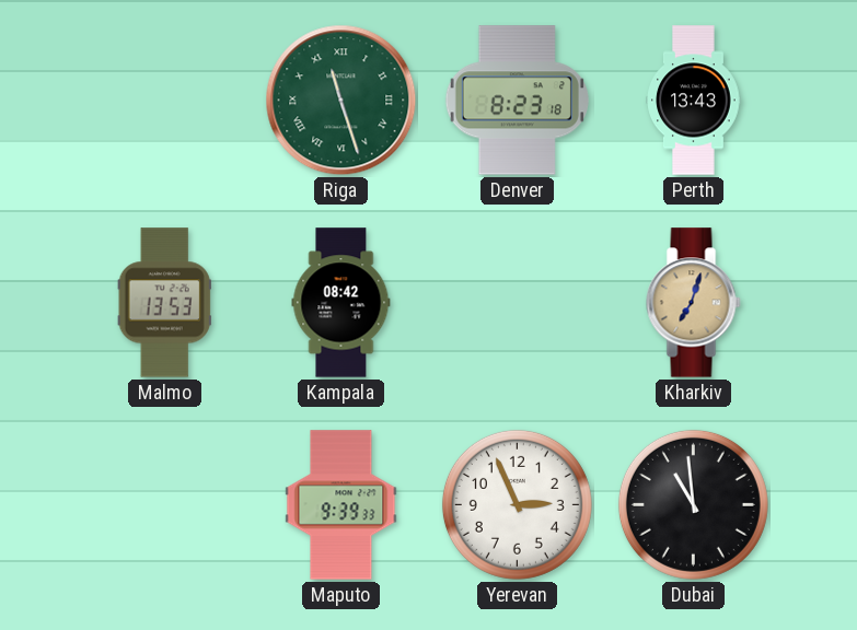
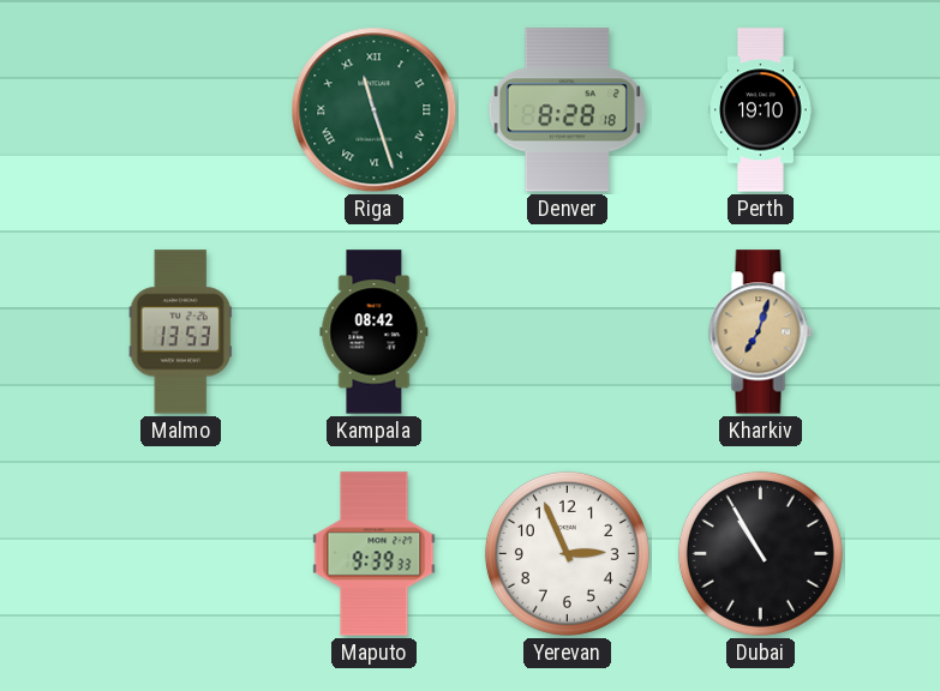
Denver: 8:23 -> 8:28
Perth: 13:43 -> 19:10
Dubai: 10:59 -> 10:55
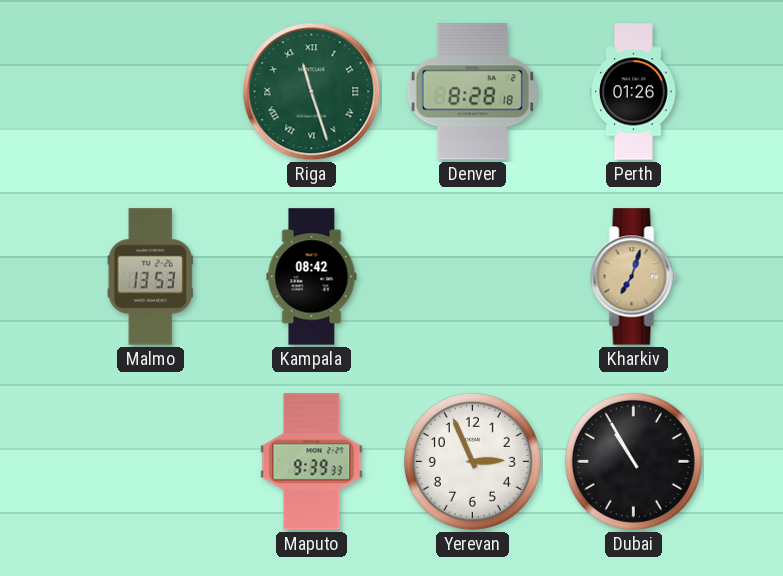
Perth: 19:10 -> 01:26
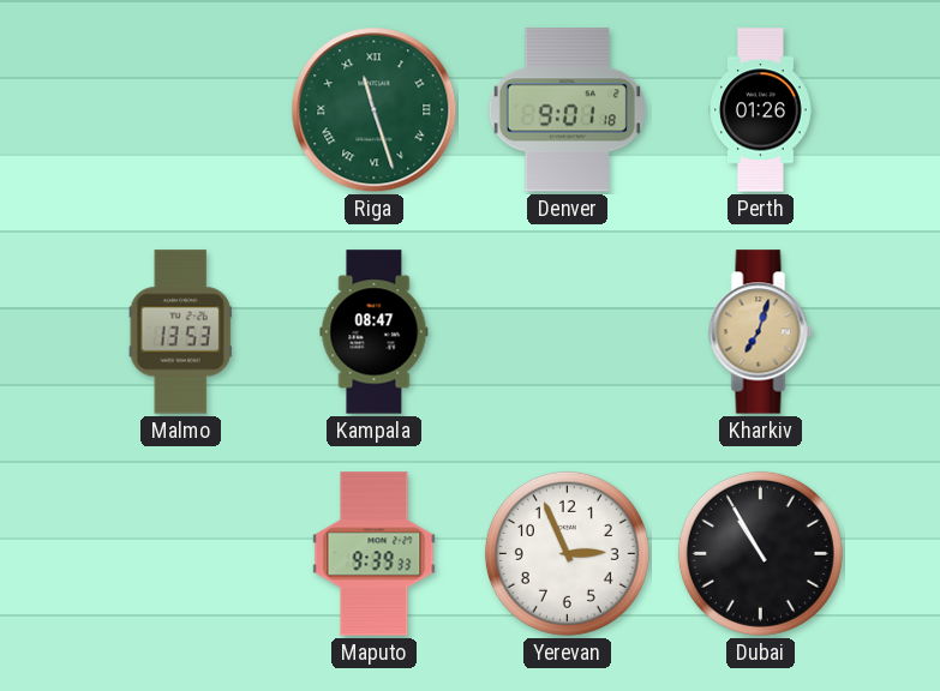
Denver: 8:28 -> 9:01
Kampala: 08:42 -> 08:47
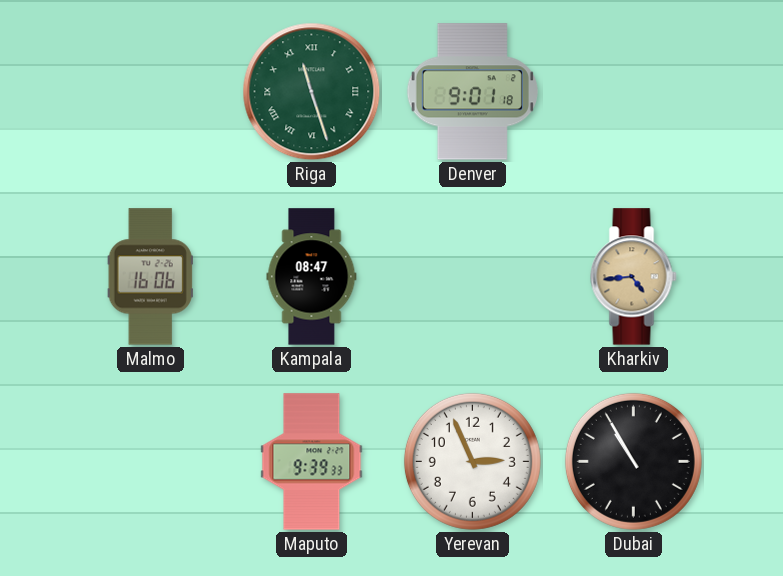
Perth: 01:26 -> none
Malmo: 13:53 -> 16:06
Kharkiv: 7:03 -> 4:44
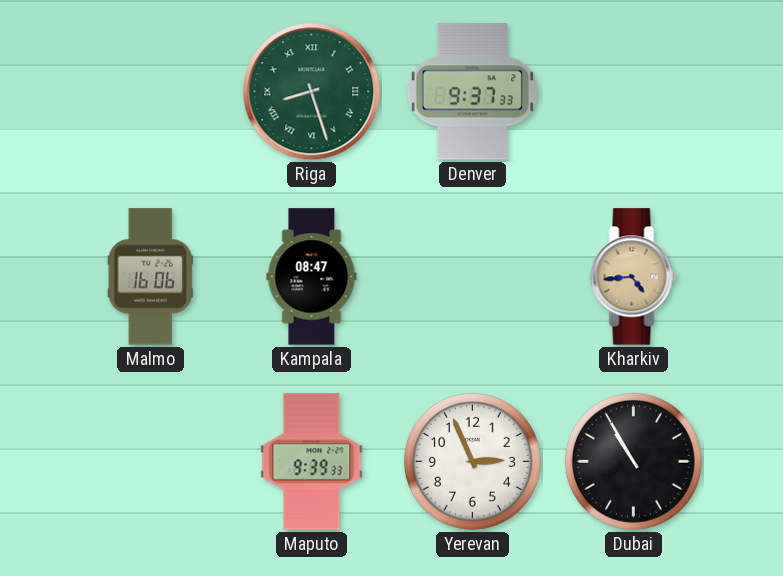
Riga: 11:27 -> 8:27
Denver: 9:01 -> 9:37
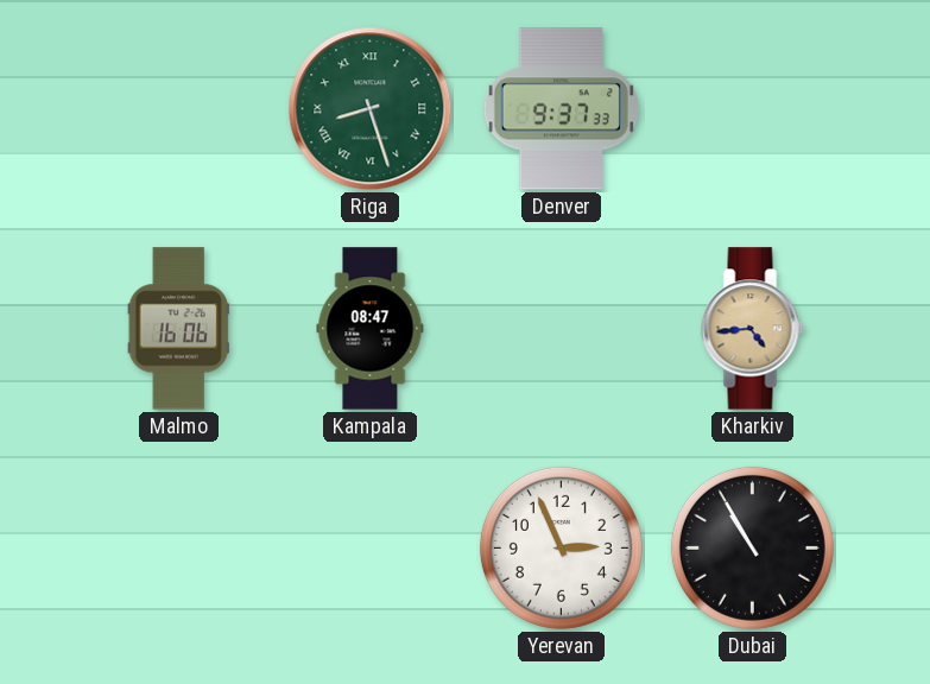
Maputo: 9:39 -> none
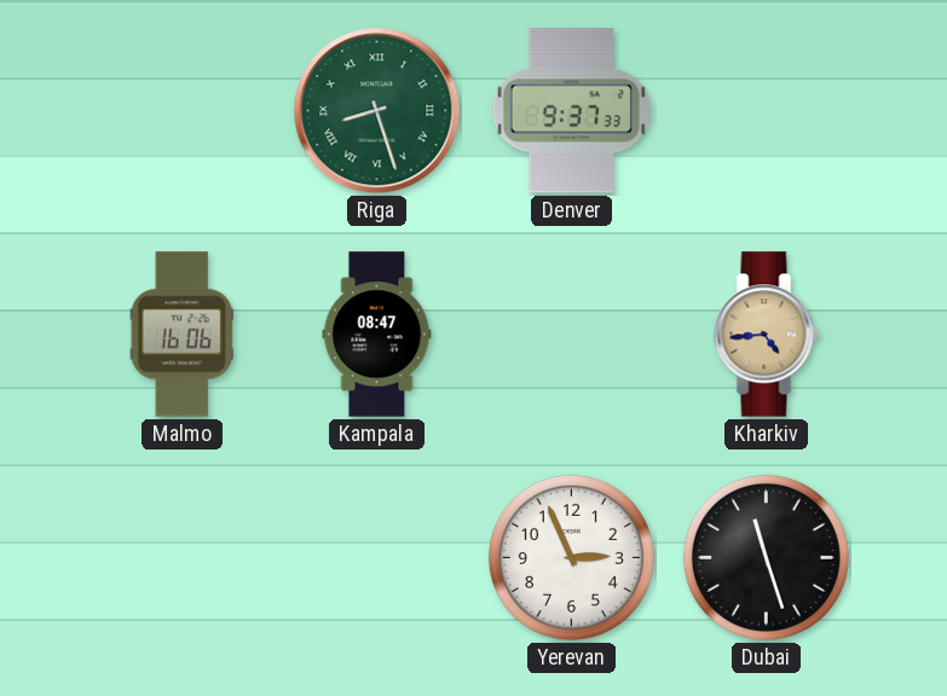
Dubai: 10:55 -> 11:27
